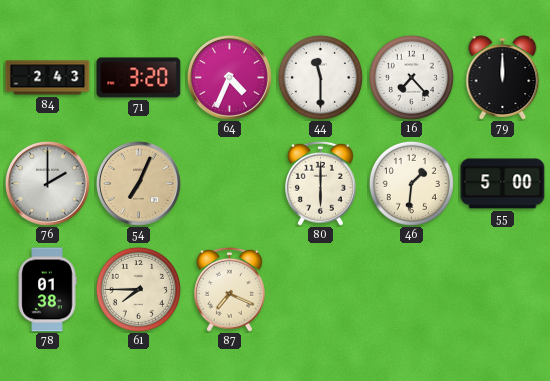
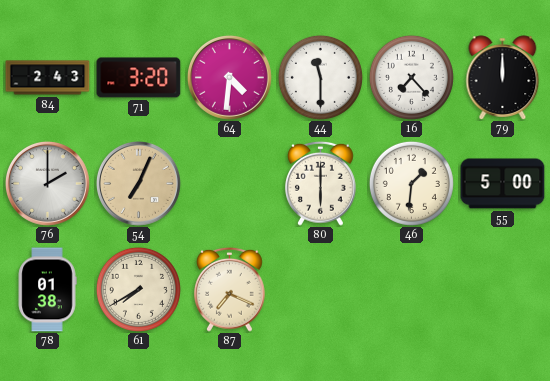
64: 4:34 -> 4:31
61: 7:45 -> 7:40
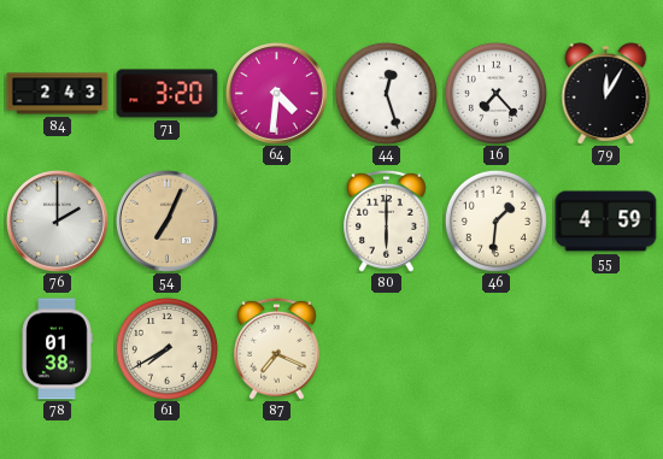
44: 11:30 -> 12:27
79: 12:00 -> 12:05
55: 5:00 -> 4:59
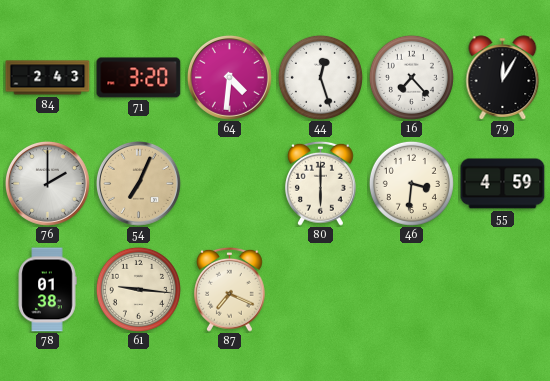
46: 1:31 -> 3:31
61: 7:40 -> 9:16
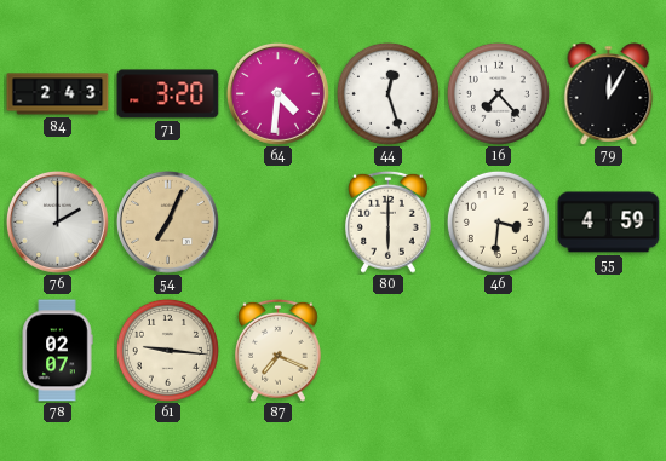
78: 01:38 -> 02:07
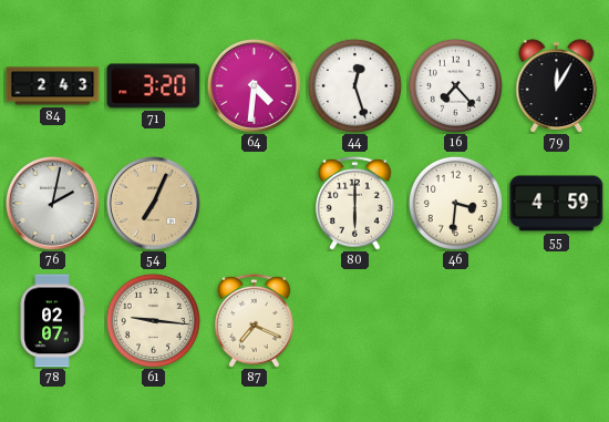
76: 2:00 -> 2:02
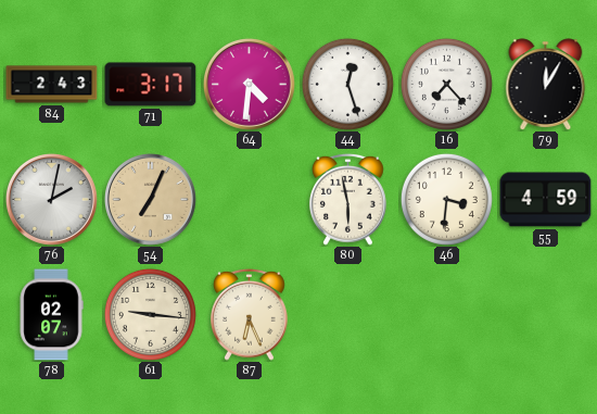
71: 3:20 -> 3:17
80: 6:00 -> 5:58
87: 7:19 -> 6:26
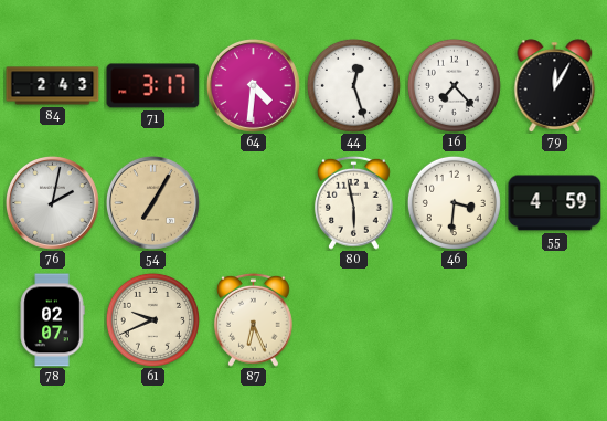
54: 7:04 -> 7:05
61: 9:16 -> 9:41
